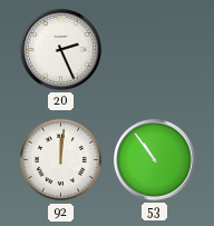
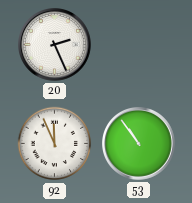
92: 12:01 -> 11:56
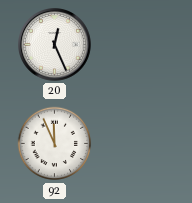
20: 2:26 -> 12:26
53: 10:54 -> none
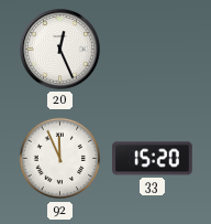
33: none -> 15:20
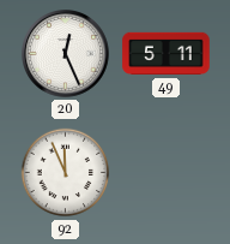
49: none -> 5:11
33: 15:20 -> none
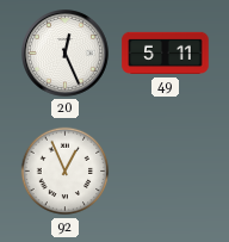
92: 11:56 -> 12:56
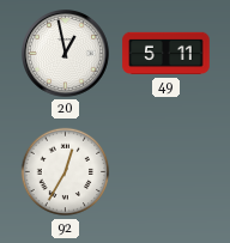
20: 12:26 -> 12:58
92: 12:56 -> 12:35
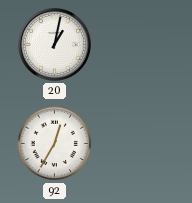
20: 12:58 -> 1:02
49: 5:11 -> none
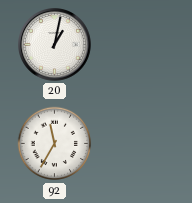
92: 12:35 -> 11:35
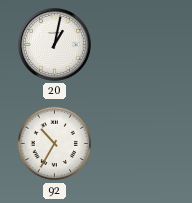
92: 11:35 -> 10:35
